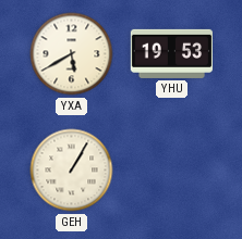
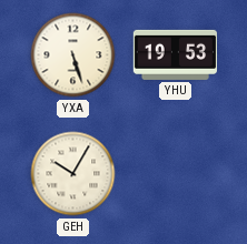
YXA: 5:40 -> 5:27
GEH: 1:05 -> 10:05
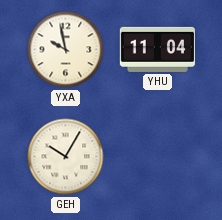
YXA: 5:27 -> 9:58
YHU: 19:53 -> 11:04
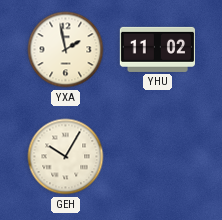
YXA: 9:58 -> 1:58
YHU: 11:04 -> 11:02
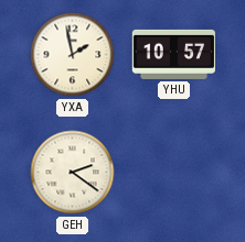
YHU: 11:02 -> 10:57
GEH: 10:05 -> 2:21
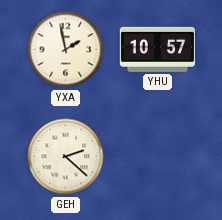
GEH: 2:21 -> 2:22
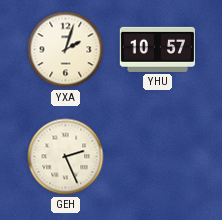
YXA: 1:58 -> 2:03
GEH: 2:22 -> 2:26
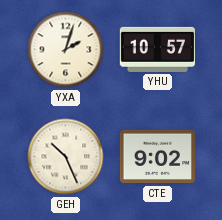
GEH: 2:26 -> 10:26
CTE: none -> 9:02
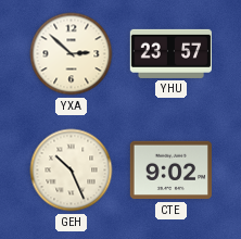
YXA: 2:03 -> 2:52
YHU: 10:57 -> 23:57
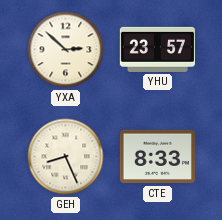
GEH: 10:26 -> 8:26
CTE: 9:02 -> 8:33
